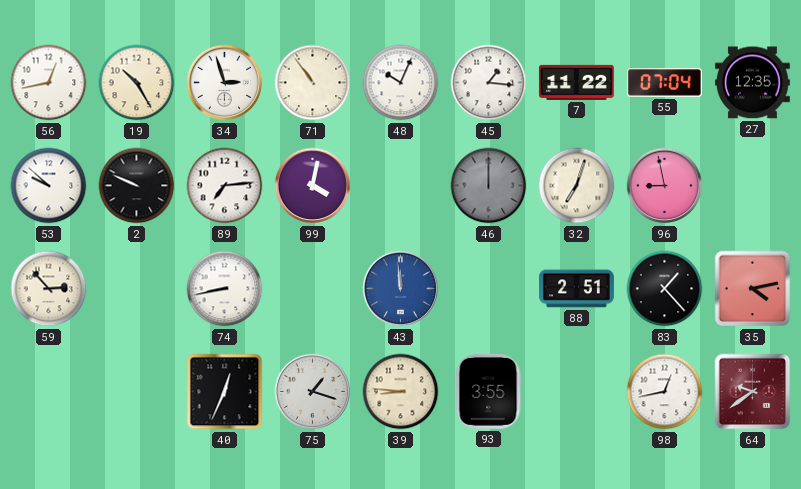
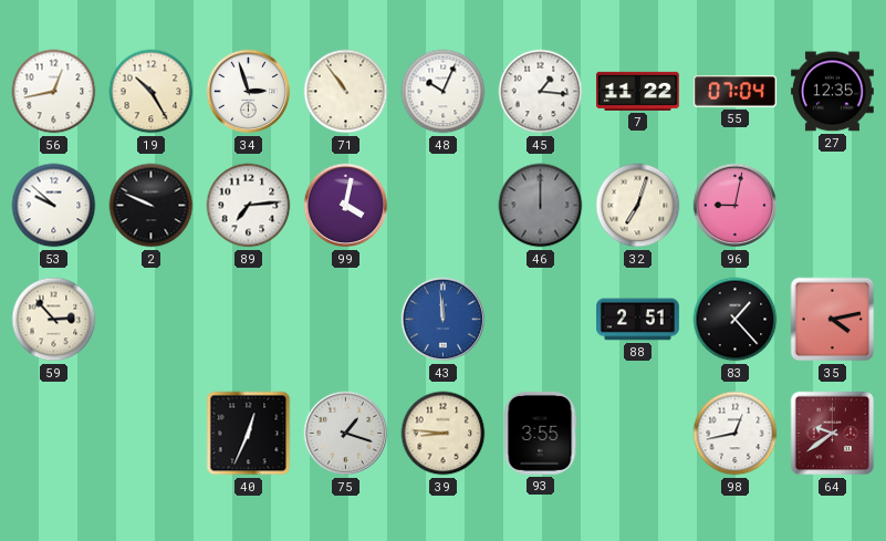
96: 8:58 -> 9:02
74: 8:43 -> none
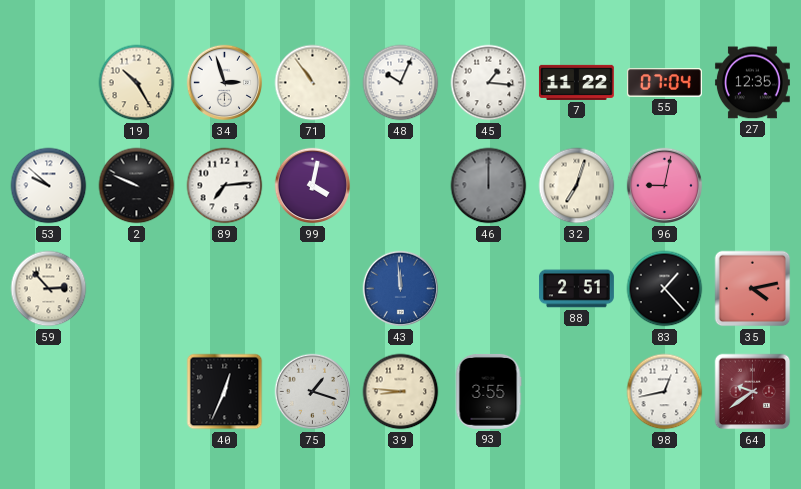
56: 12:43 -> none
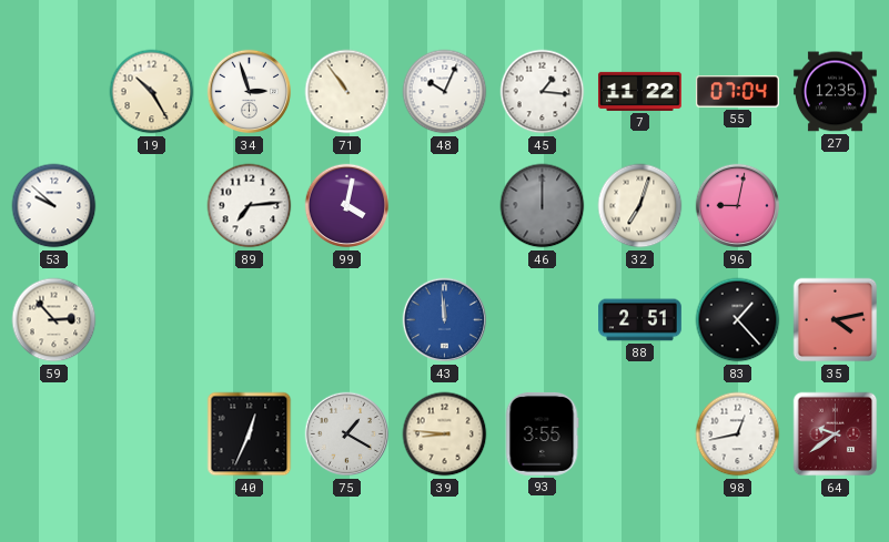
2: 9:49 -> none
75: 1:18 -> 1:20
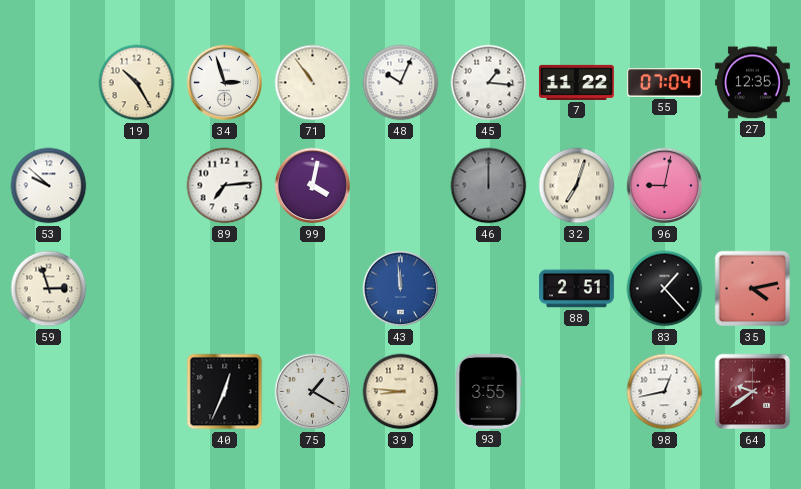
59: 2:53 -> 2:57
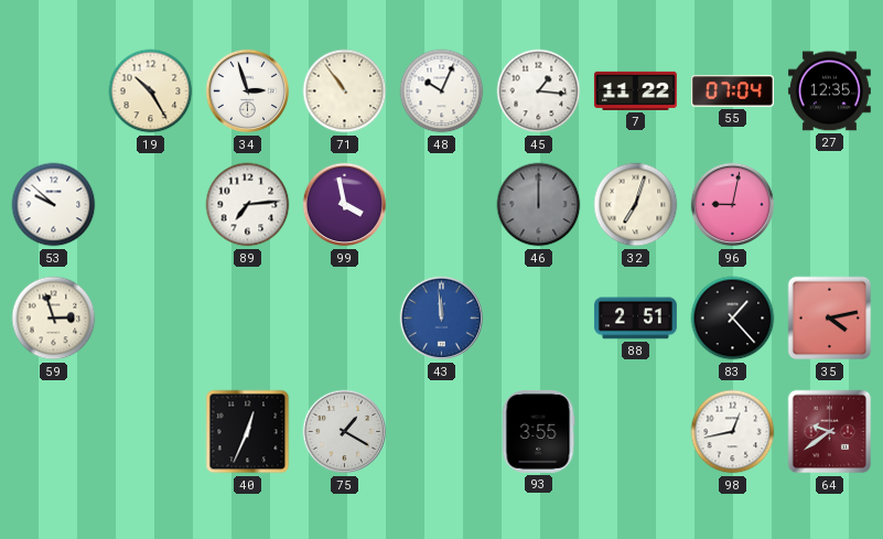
99: 4:02 -> 3:58
39: 8:46 -> none
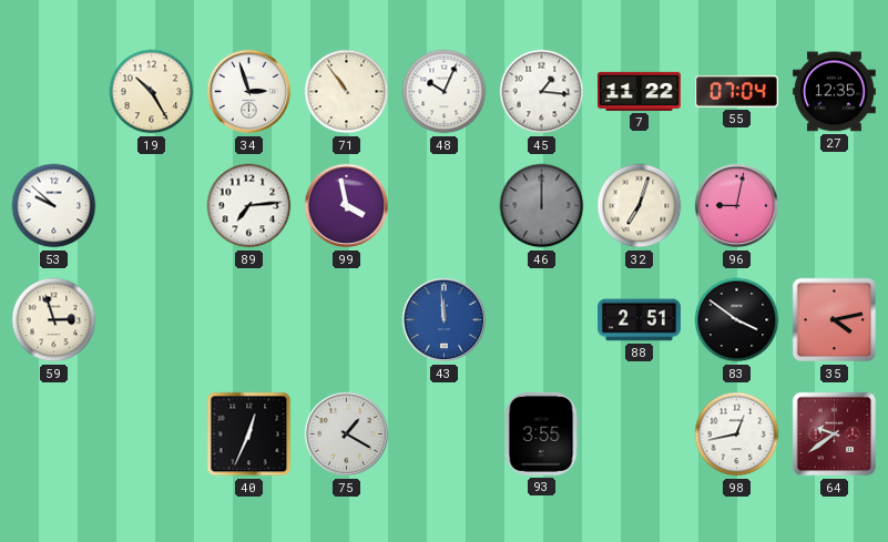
83: 1:23 -> 3:51
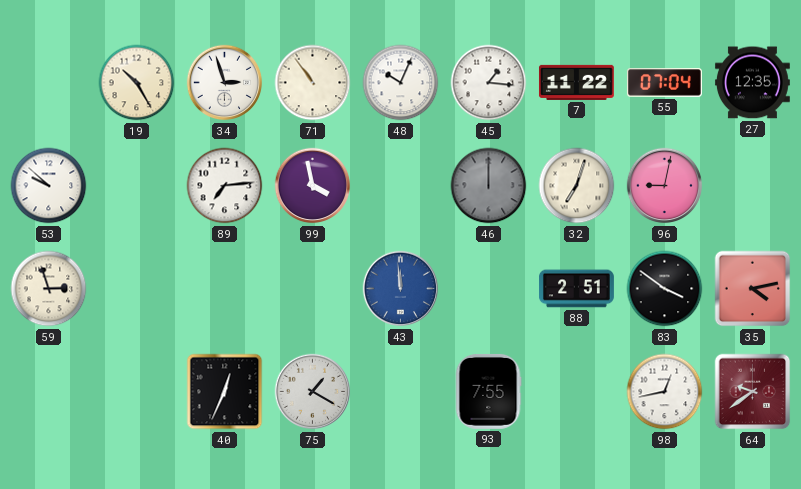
93: 3:55 -> 7:55
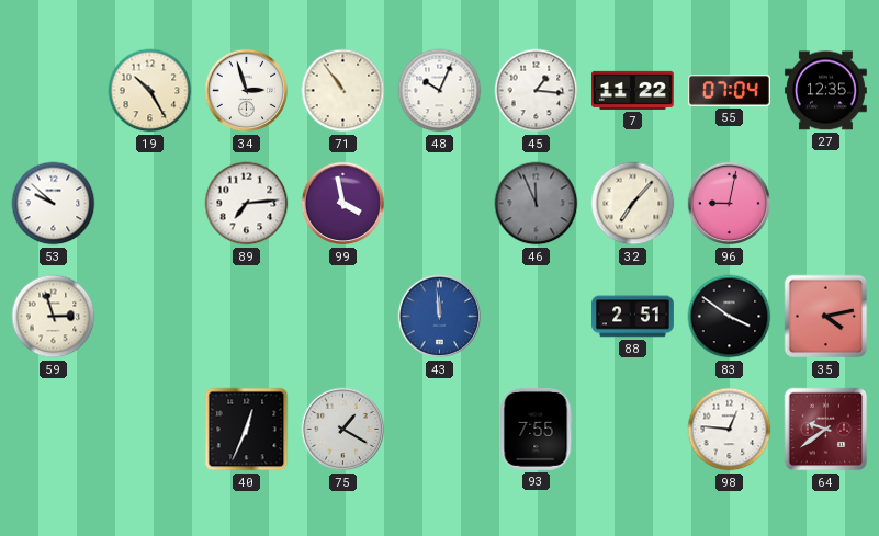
46: 12:00 -> 11:56
32: 7:03 -> 7:07
98: 12:43 -> 12:46
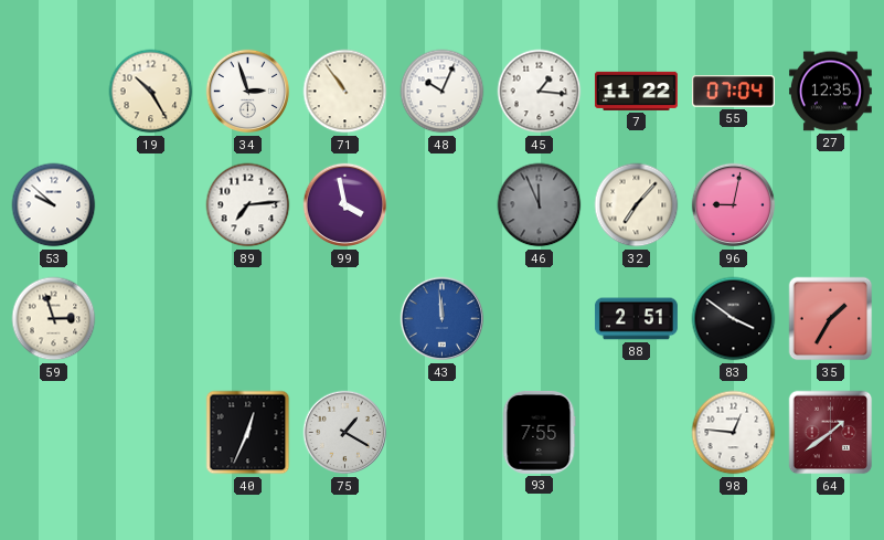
35: 4:13 -> 1:35
64: 9:39 -> 1:39
